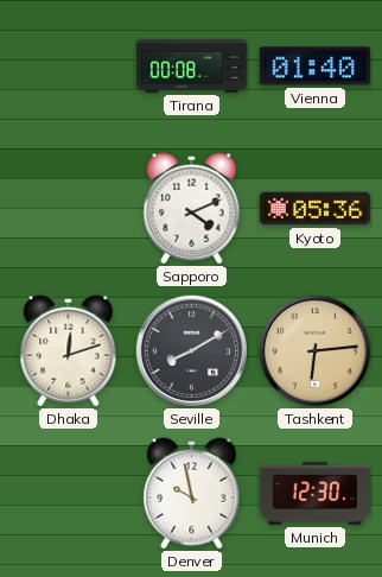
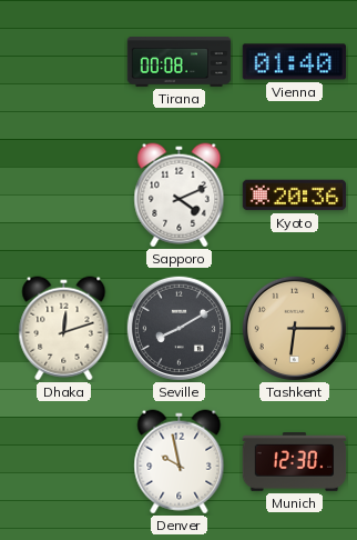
Kyoto: 05:36 -> 20:36
Tashkent: 6:14 -> 6:15
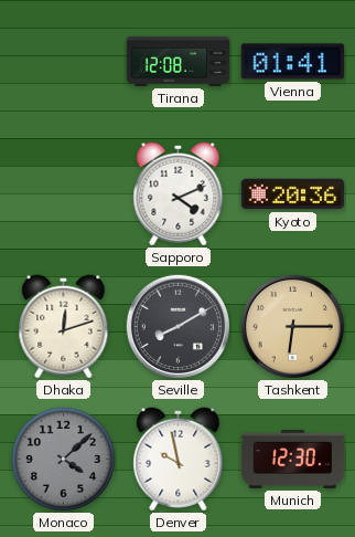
Tirana: 00:08 -> 12:08
Vienna: 01:40 -> 01:41
Monaco: none -> 4:08
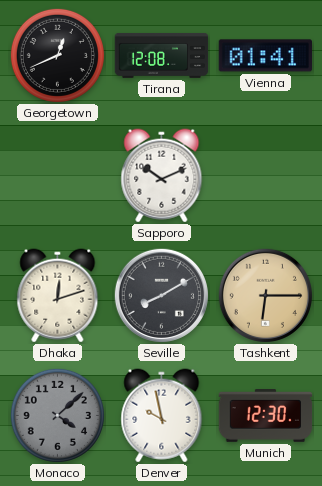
Georgetown: none -> 12:41
Sapporo: 4:11 -> 10:11
Kyoto: 20:36 -> none
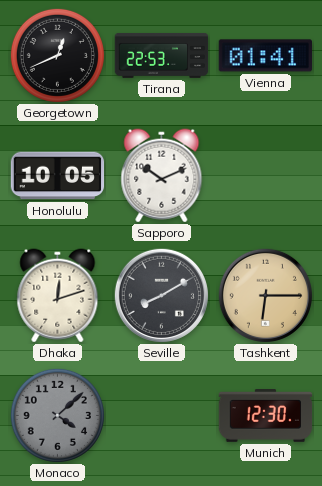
Tirana: 12:08 -> 22:53
Honolulu: none -> 10:05
Denver: 9:58 -> none
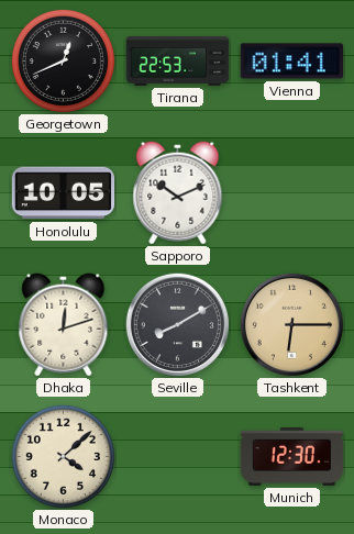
Monaco dial: grey -> cream
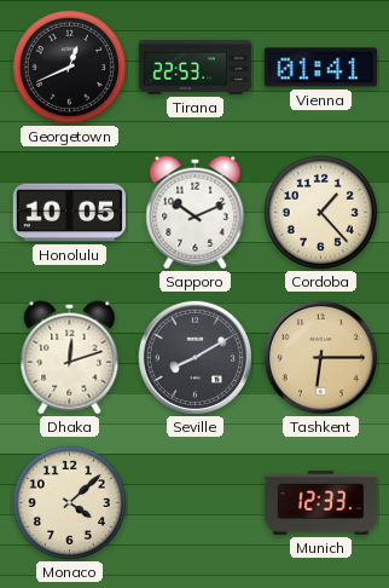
Cordoba: none -> 1:23
Munich: 12:30 -> 12:33
